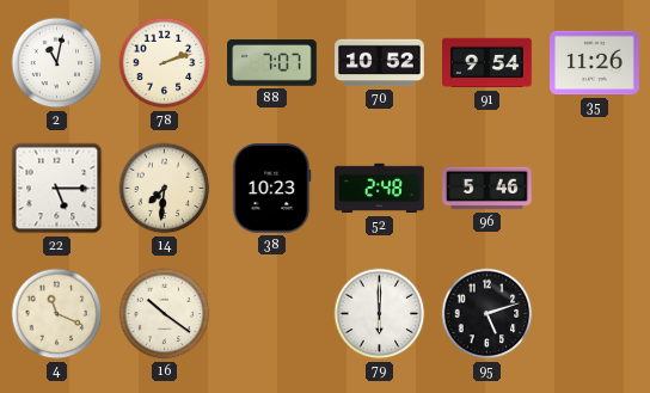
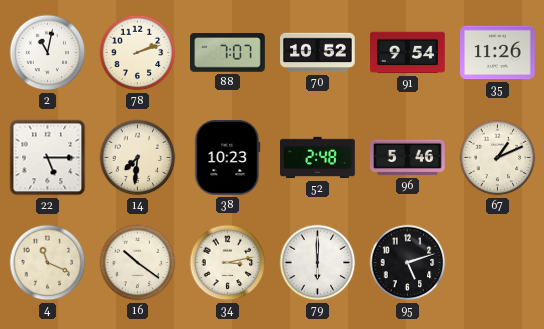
67: none -> 1:11
34: none -> 3:13
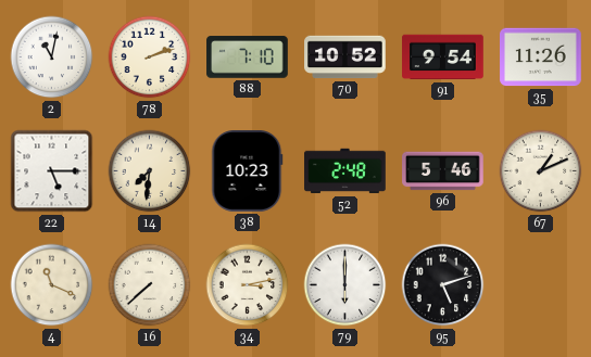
88: 7:07 -> 7:10
16: 10:21 -> 7:38
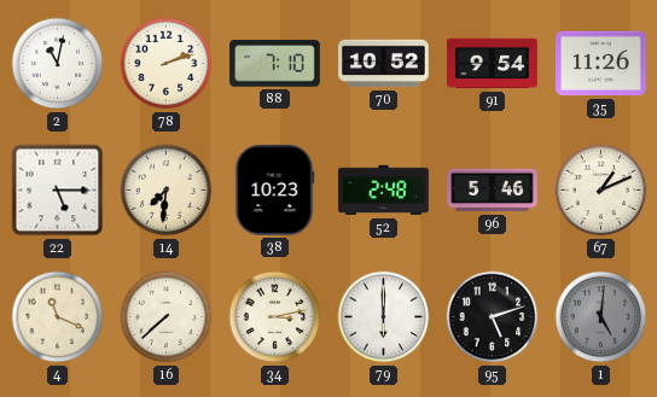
1: none -> 5:01
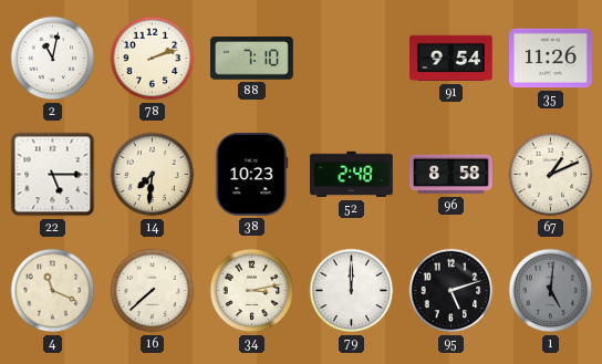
70: 10:52 -> none
96: 5:46 -> 8:58
79: 6:00 -> 12:00
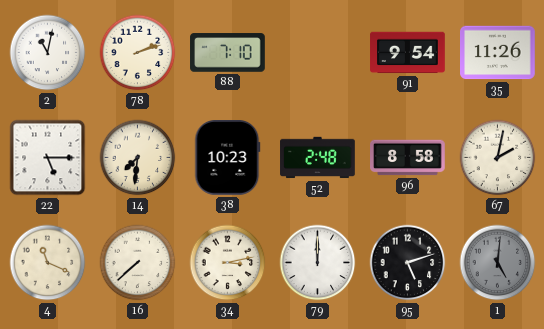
67: 1:11 -> 2:02
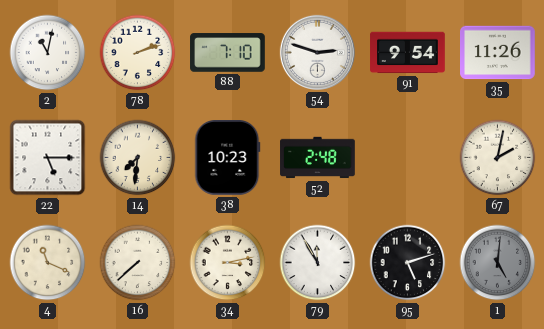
54: none -> 2:48
96: 8:58 -> none
79: 12:00 -> 11:55
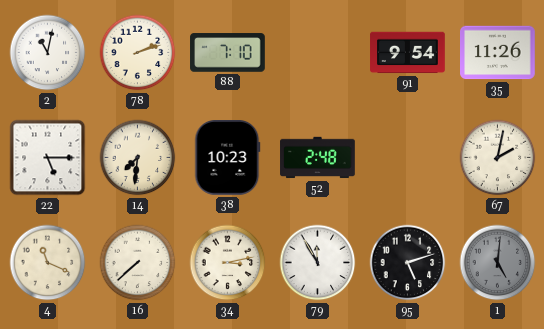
54: 2:48 -> none
